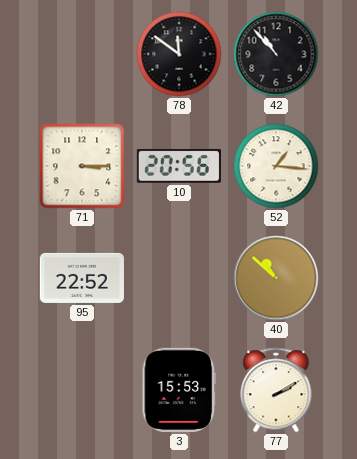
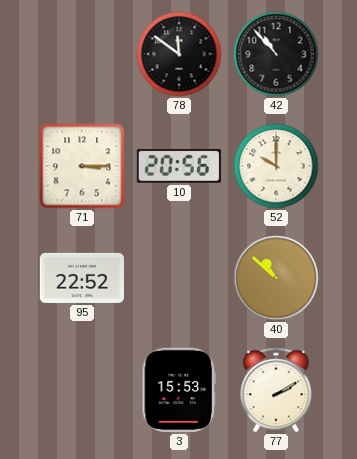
52: 1:16 -> 10:00
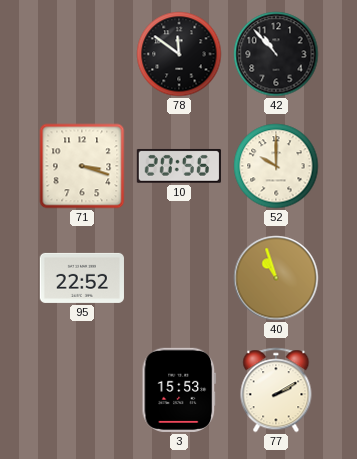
71: 3:15 -> 3:18
40: 10:52 -> 10:57
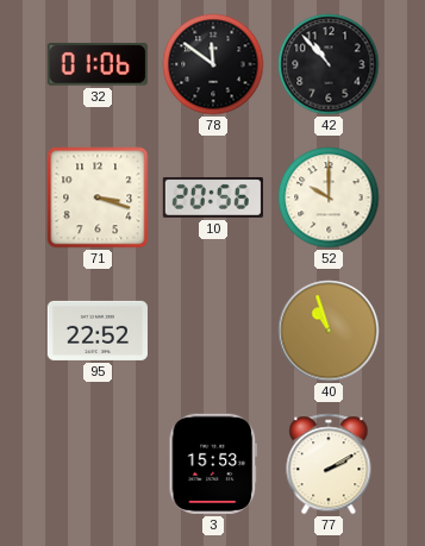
32: none -> 01:06
